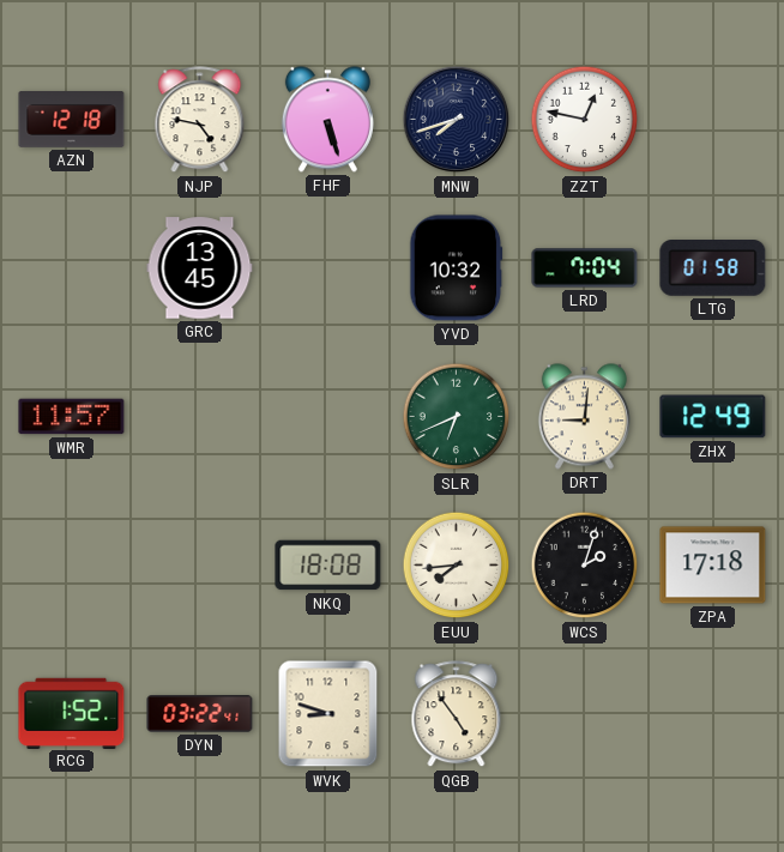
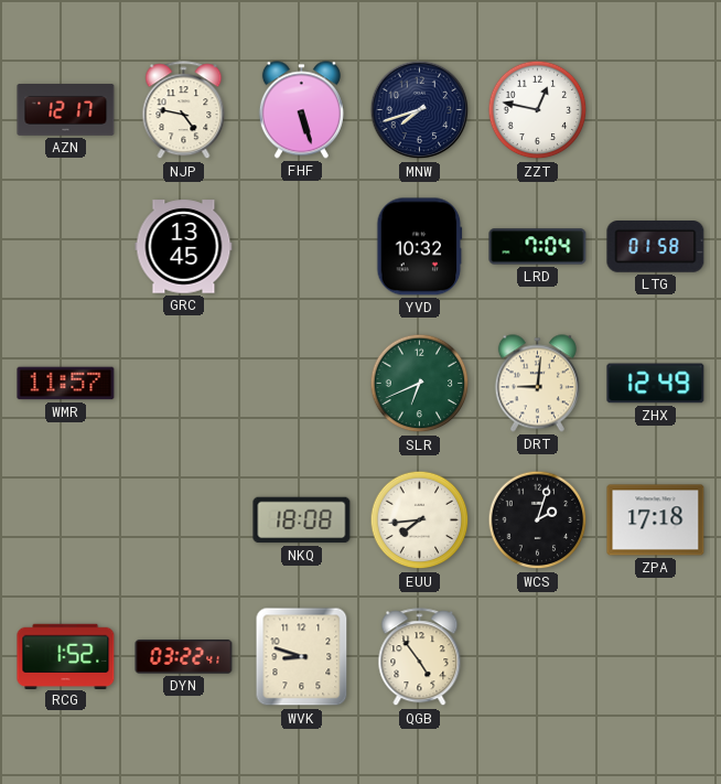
AZN: 12:18 -> 12:17
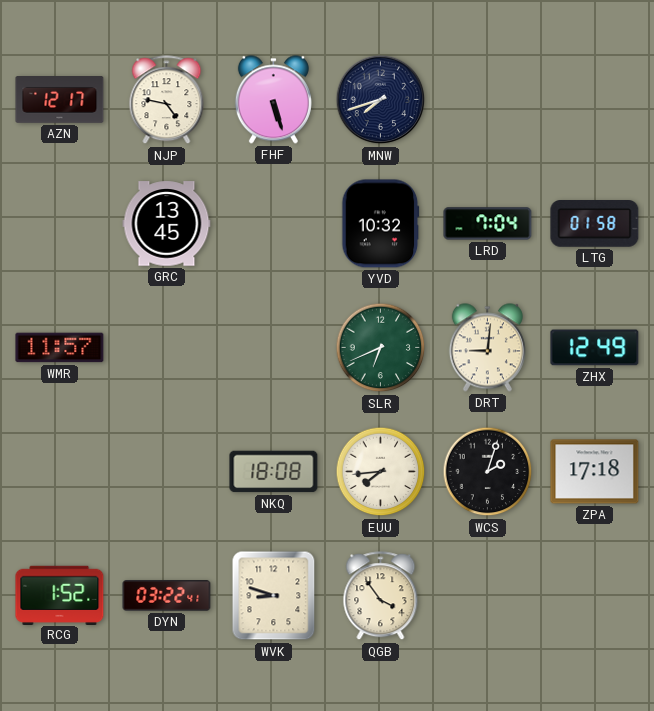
ZZT: 12:47 -> none
QGB: 4:54 -> 3:54
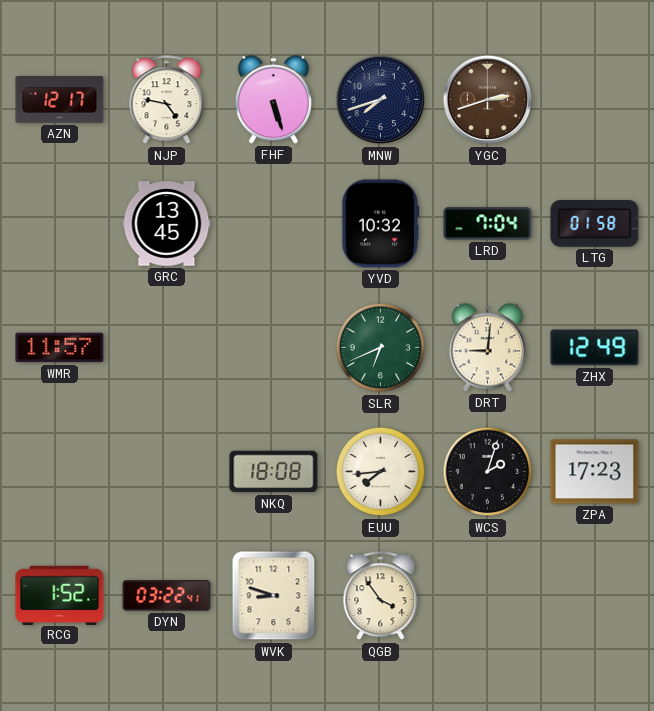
YGC: none -> 2:42
ZPA: 17:18 -> 17:23
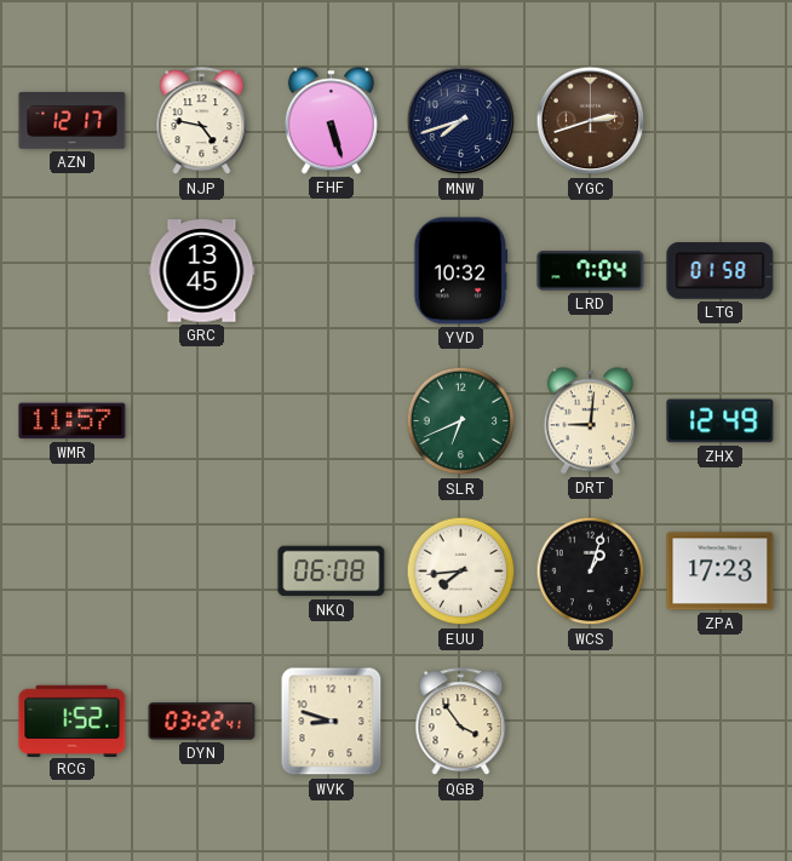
NKQ: 18:08 -> 06:08
WCS: 2:03 -> 1:03
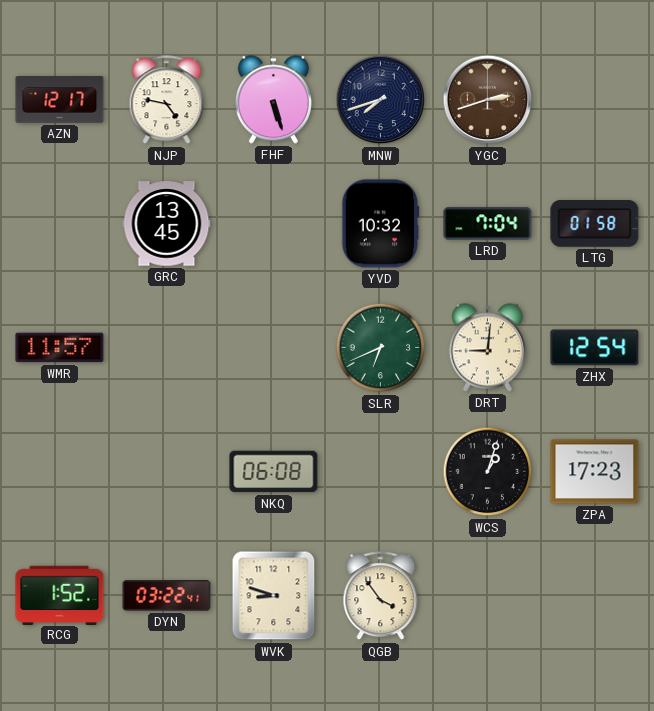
ZHX: 12:49 -> 12:54
EUU: 7:44 -> none
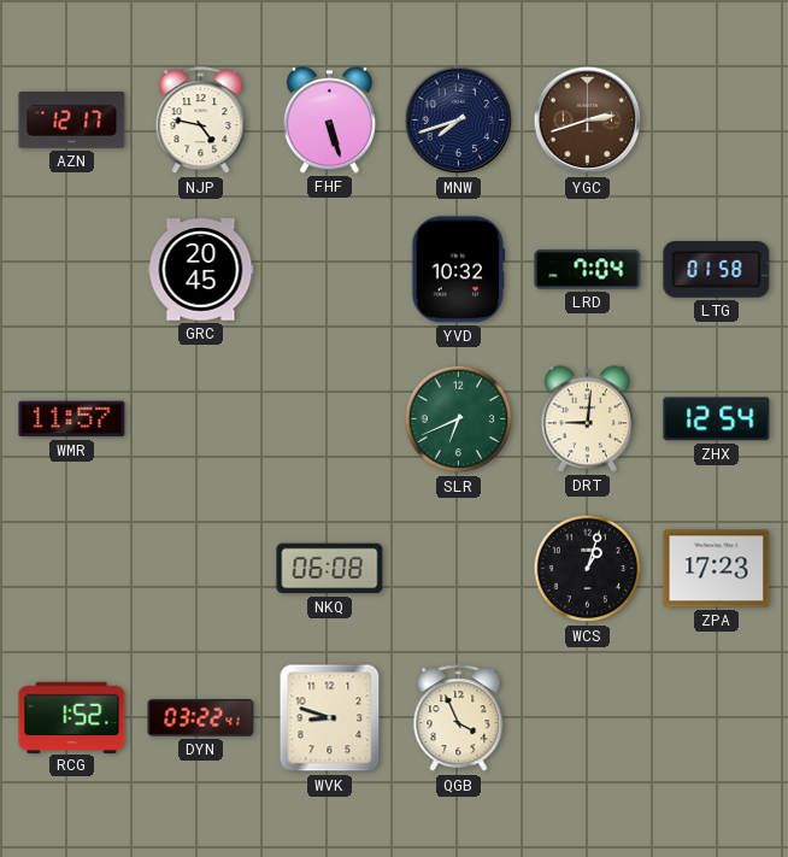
GRC: 13:45 -> 20:45
QGB: 3:54 -> 3:56
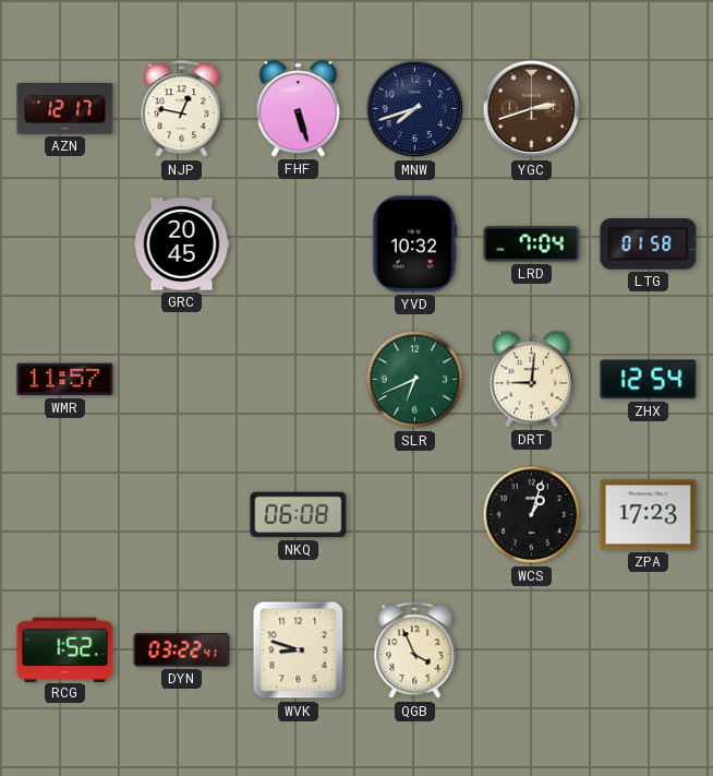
NJP: 4:47 -> 12:47
